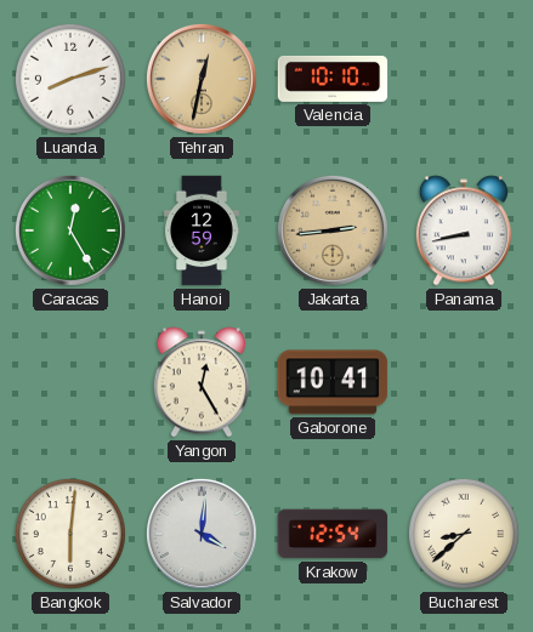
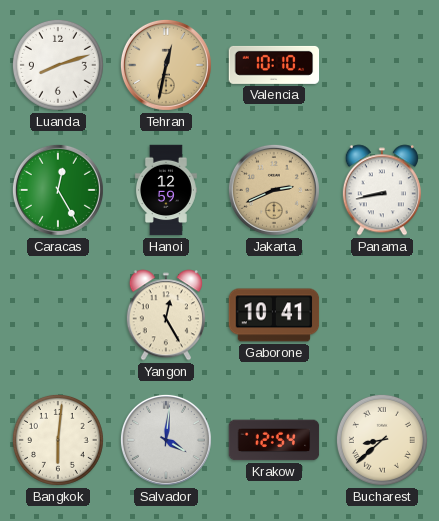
Jakarta: 2:44 -> 2:41
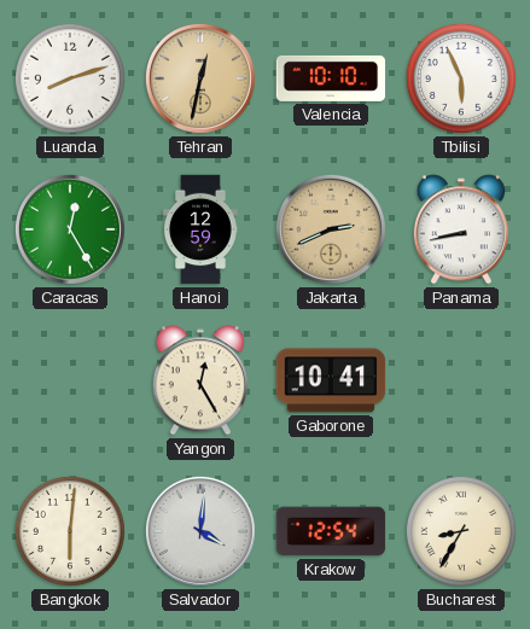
Tbilisi: none -> 5:56
Bucharest: 8:38 -> 8:35
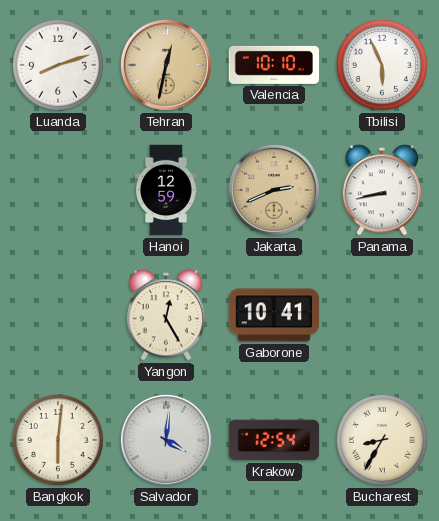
Caracas: 12:25 -> none
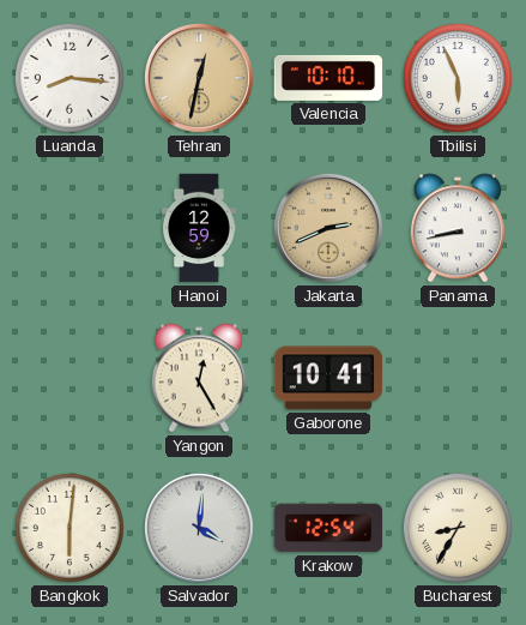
Luanda: 8:12 -> 8:16
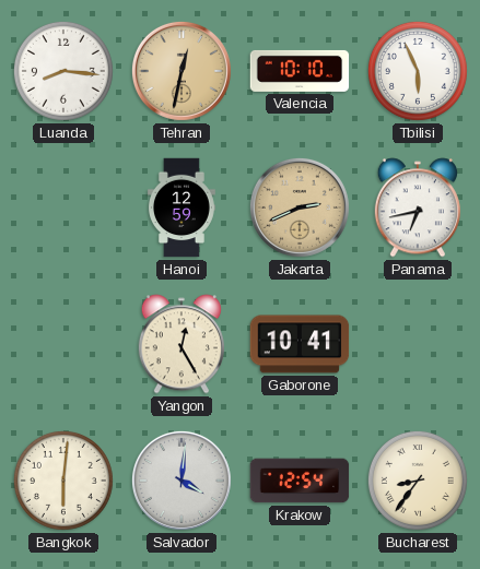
Panama: 8:43 -> 6:43
Bucharest: 8:35 -> 8:36
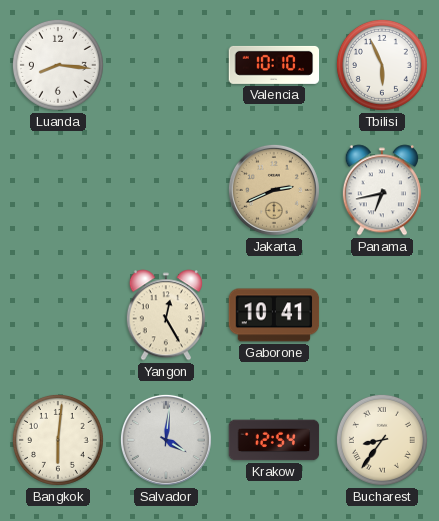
Tehran: 12:32 -> none
Hanoi: 12:59 -> none
